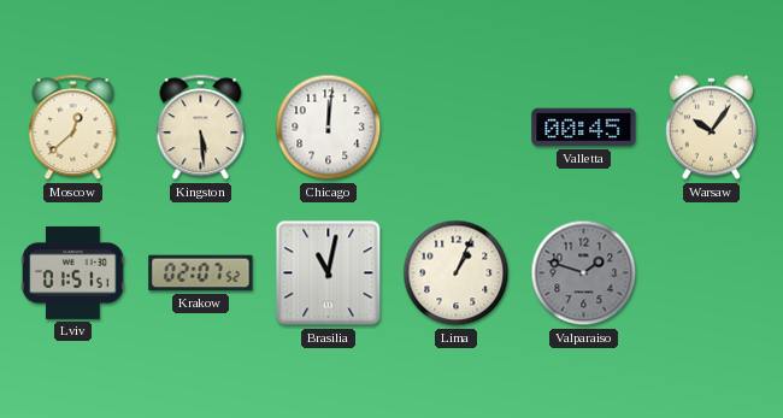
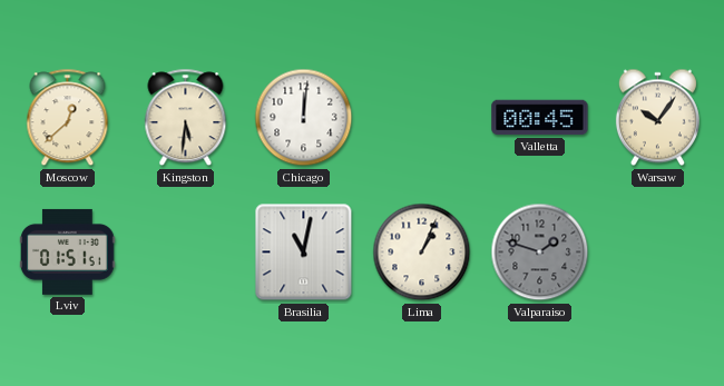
Kingston: 5:29 -> 5:31
Krakow: 02:07 -> none
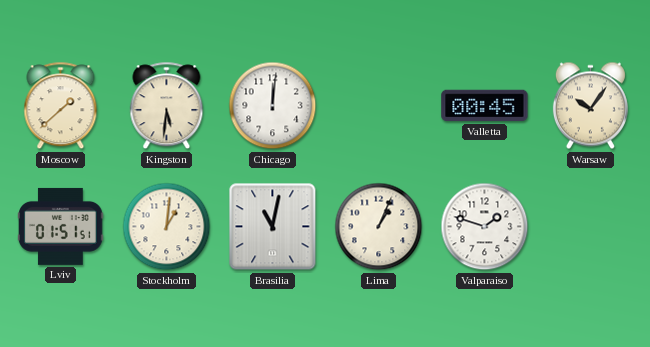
Moscow: 12:38 -> 1:38
Stockholm: none -> 1:01
Valparaiso dial: grey -> white
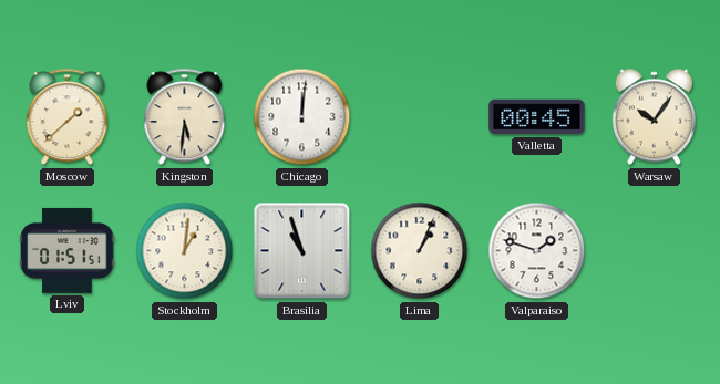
Brasilia: 11:02 -> 10:57
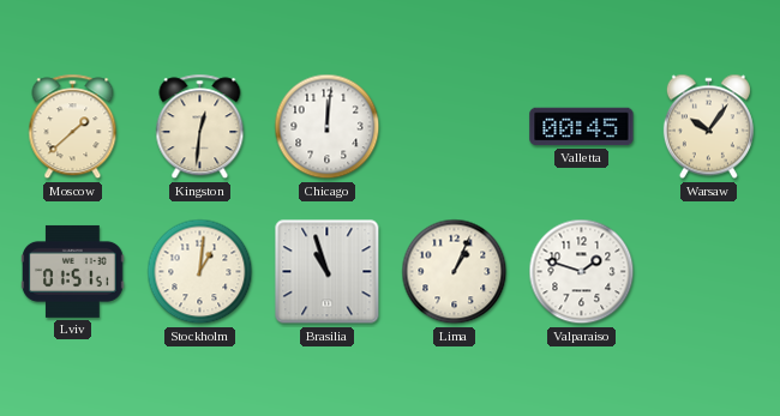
Kingston: 5:31 -> 12:31
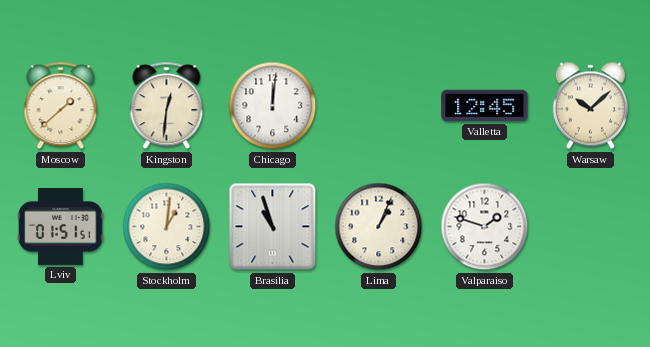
Valletta: 00:45 -> 12:45
Warsaw: 10:06 -> 10:08
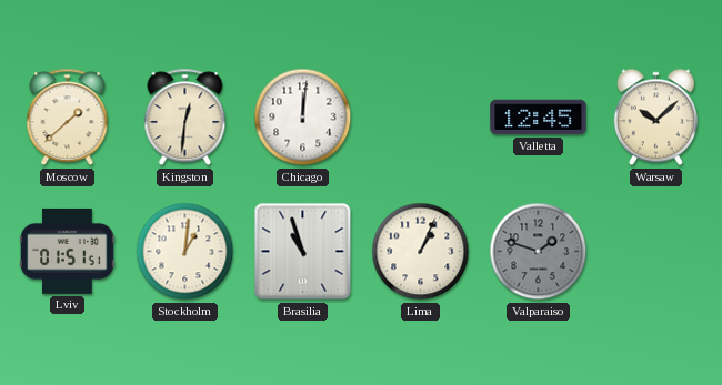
Valparaiso dial: white -> grey
